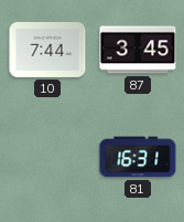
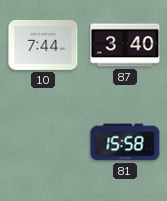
87: 3:45 -> 3:40
81: 16:31 -> 15:58
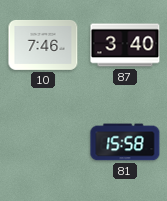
10: 7:44 -> 7:46
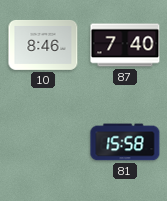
10: 7:46 -> 8:46
87: 3:40 -> 7:40
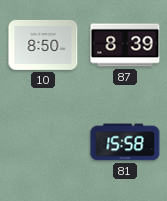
10: 8:46 -> 8:50
87: 7:40 -> 8:39
